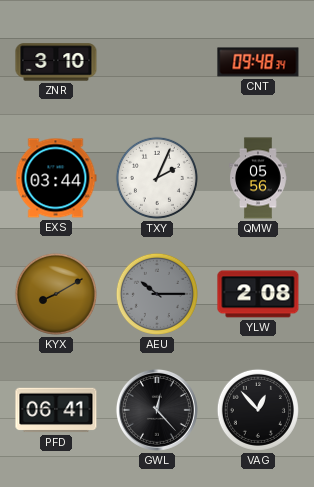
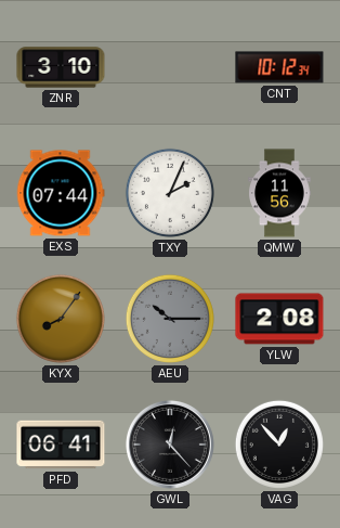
CNT: 09:48 -> 10:12
EXS: 03:44 -> 07:44
QMW: 05:56 -> 11:56
KYX: 8:10 -> 8:06
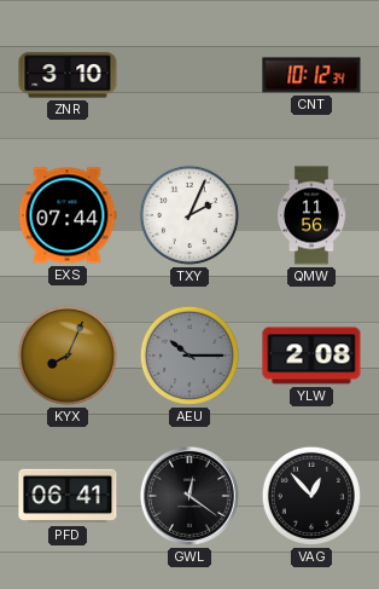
KYX: 8:06 -> 8:04
GWL: 12:23 -> 12:21
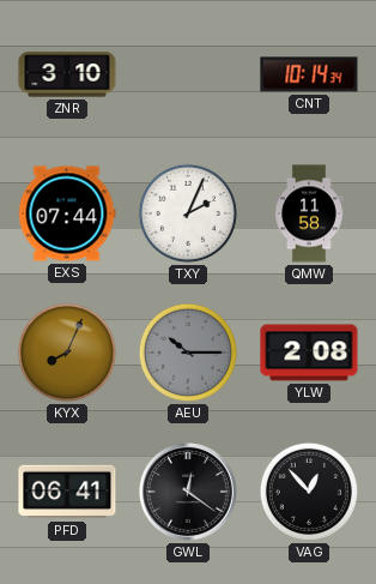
CNT: 10:12 -> 10:14
QMW: 11:56 -> 11:58
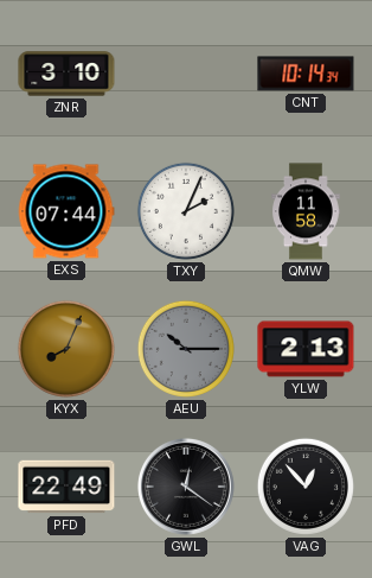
YLW: 2:08 -> 2:13
PFD: 06:41 -> 22:49
